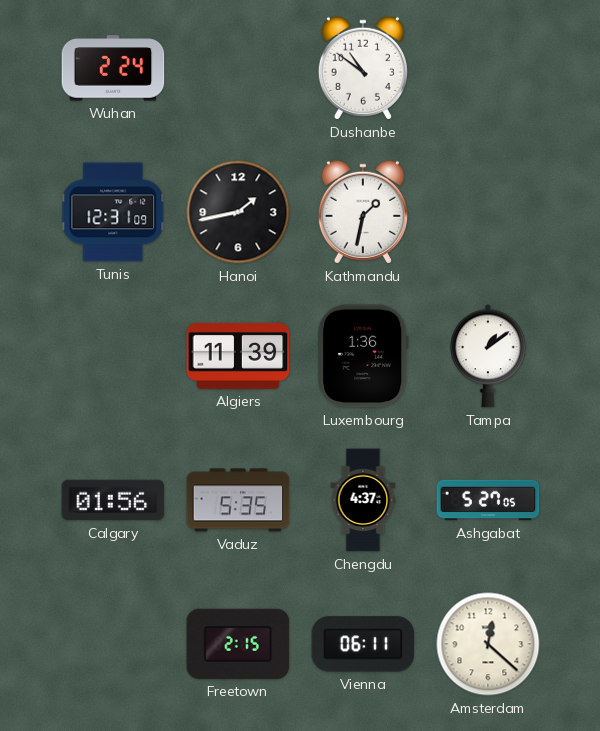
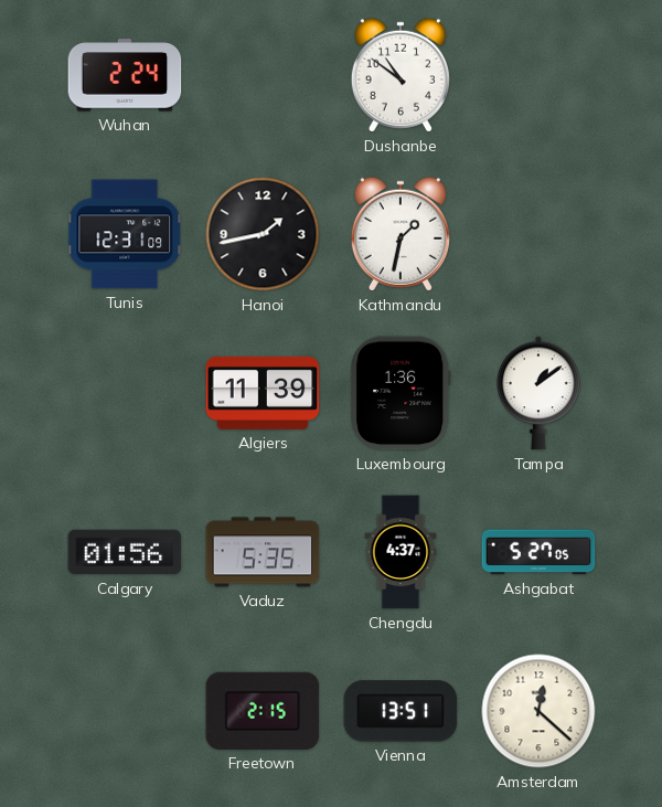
Vienna: 06:11 -> 13:51
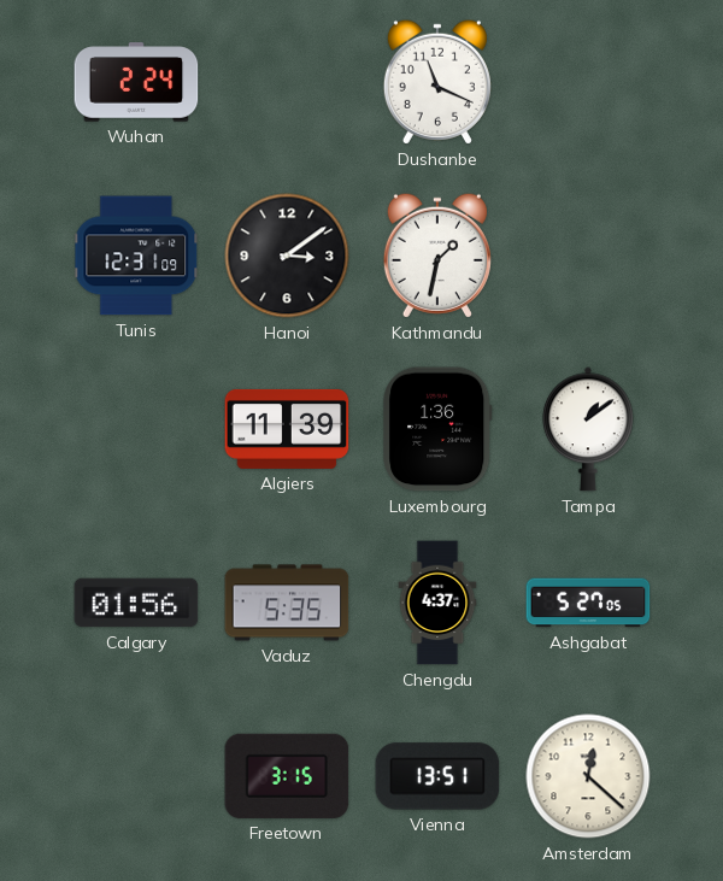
Dushanbe: 10:51 -> 11:19
Hanoi: 1:43 -> 3:09
Freetown: 2:15 -> 3:15
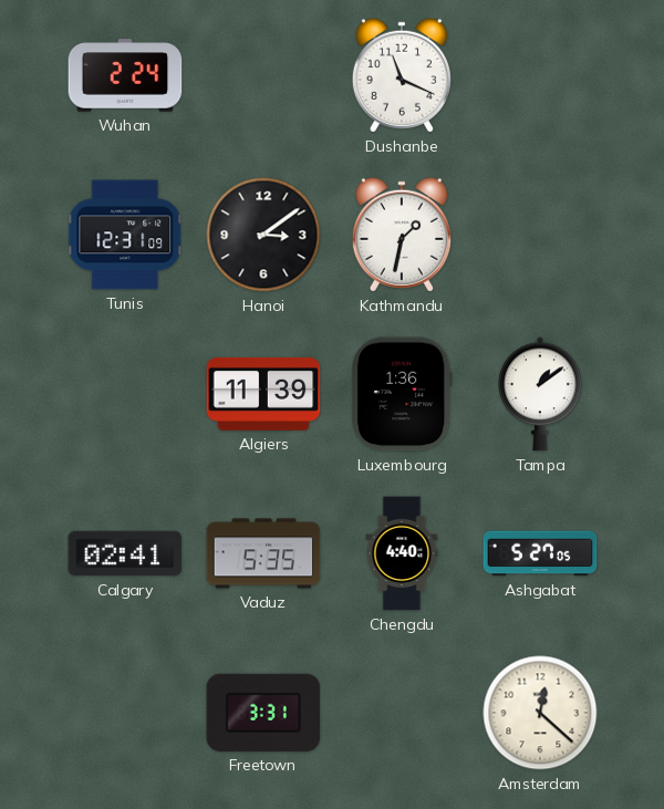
Calgary: 01:56 -> 02:41
Chengdu: 4:37 -> 4:40
Freetown: 3:15 -> 3:31
Vienna: 13:51 -> none
